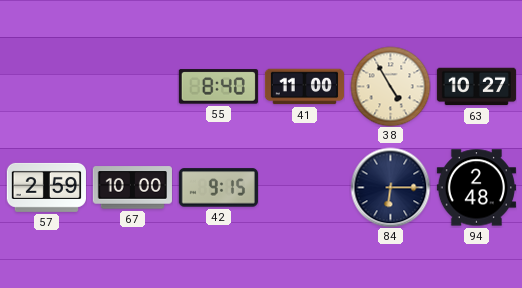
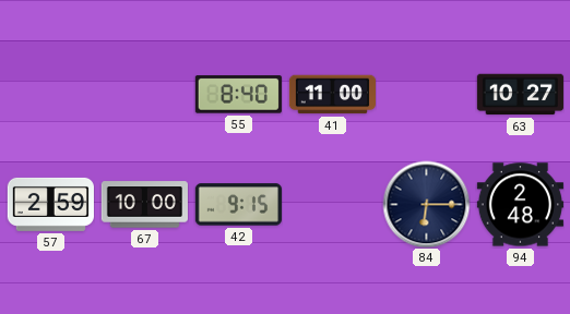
38: 4:55 -> none
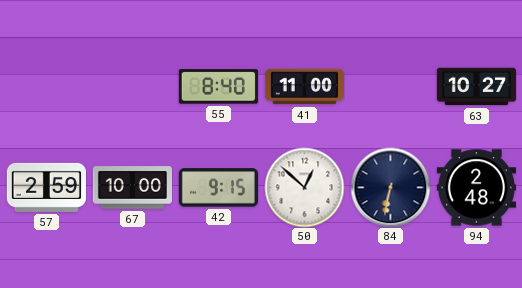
50: none -> 12:52
84: 6:15 -> 6:32
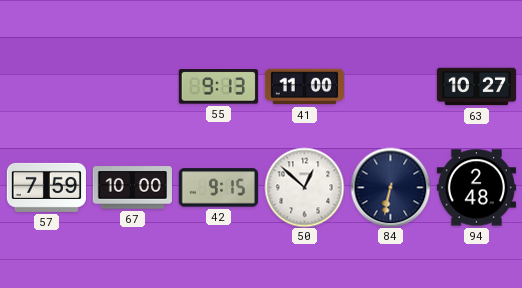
55: 8:40 -> 9:13
57: 2:59 -> 7:59
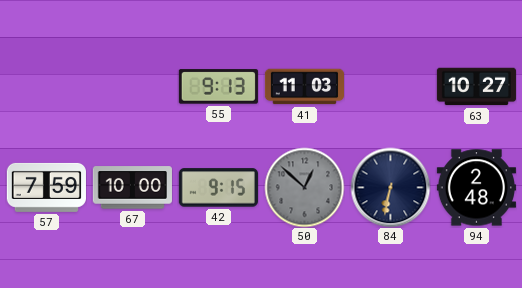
41: 11:00 -> 11:03
50 dial: white -> grey
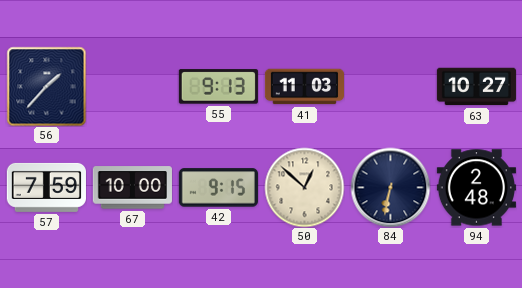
56: none -> 1:37
50 dial: grey -> cream
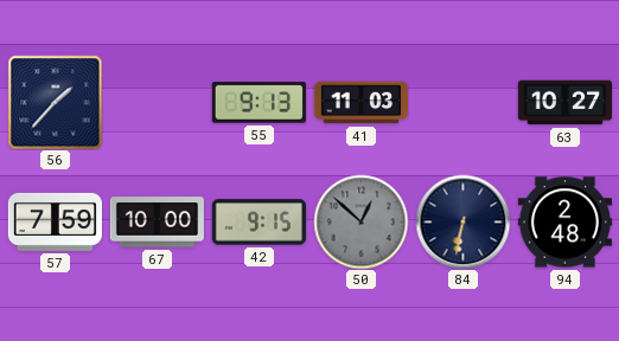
50 dial: cream -> grey
